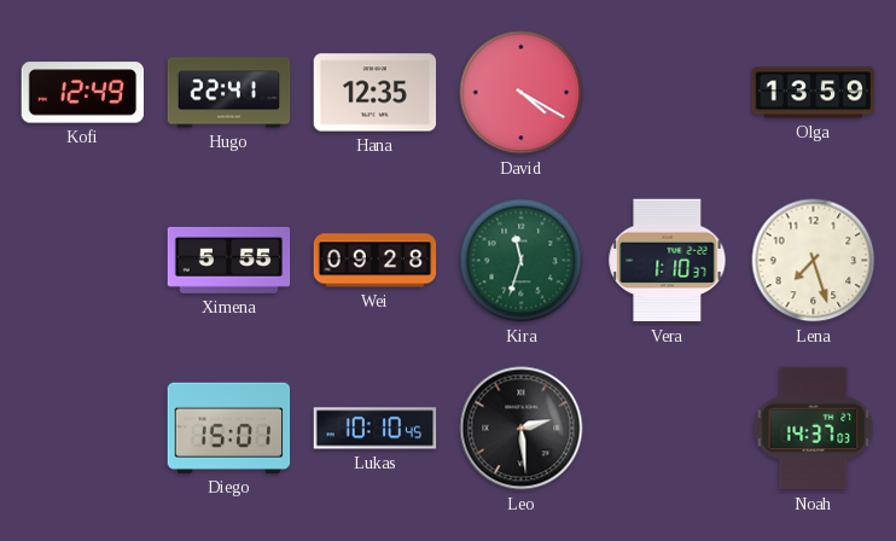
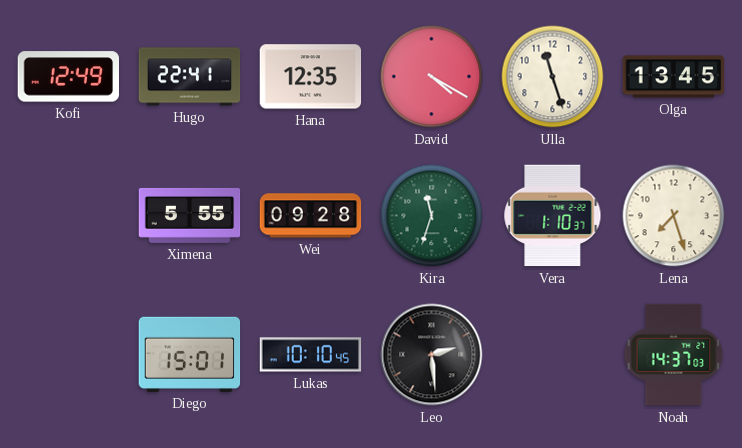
Ulla: none -> 11:27
Olga: 13:59 -> 13:45
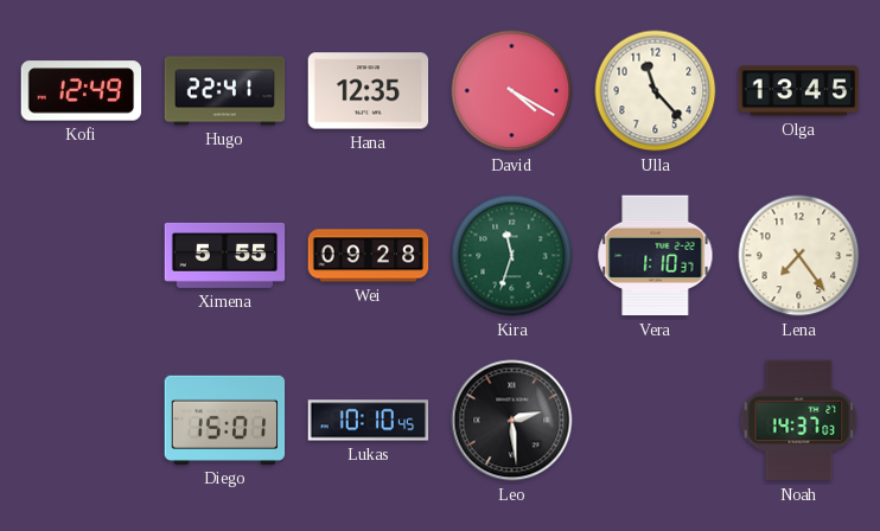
Ulla: 11:27 -> 11:23
Lena: 7:27 -> 7:24
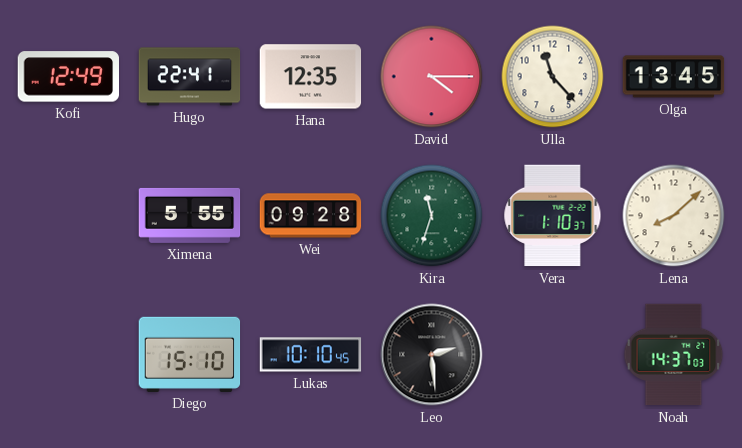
David: 4:20 -> 4:15
Lena: 7:24 -> 8:08
Diego: 15:01 -> 15:10
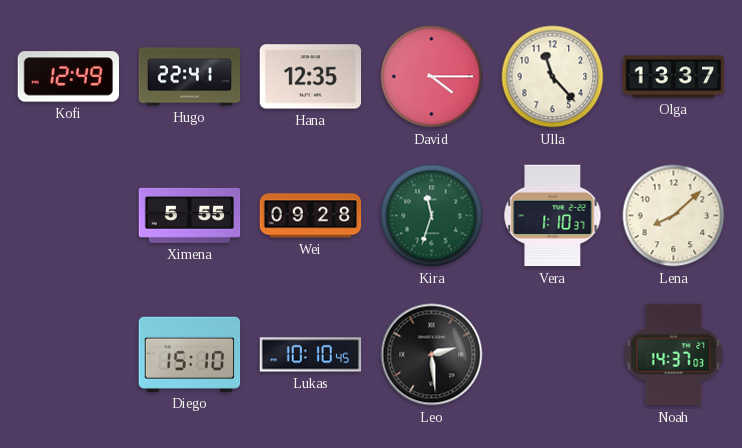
Olga: 13:45 -> 13:37
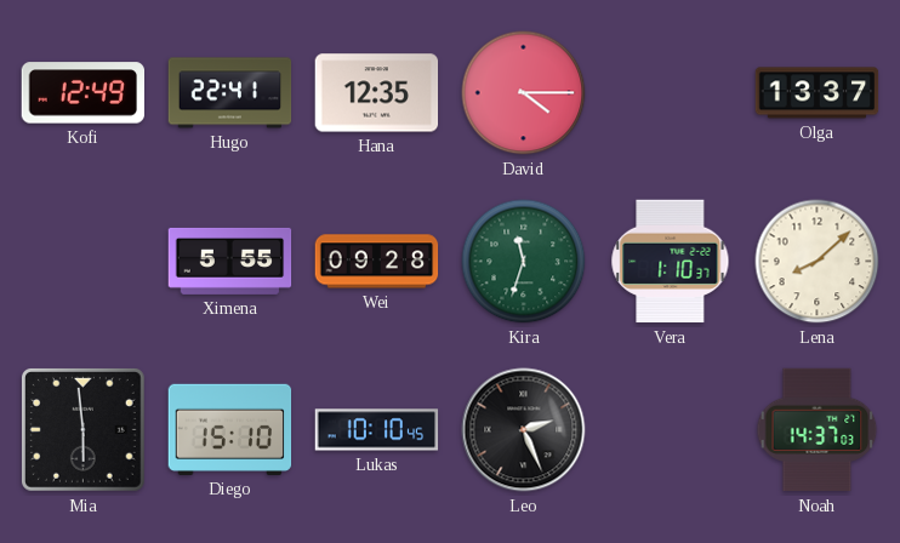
Ulla: 11:23 -> none
Mia: none -> 5:59
Leo: 2:29 -> 2:26
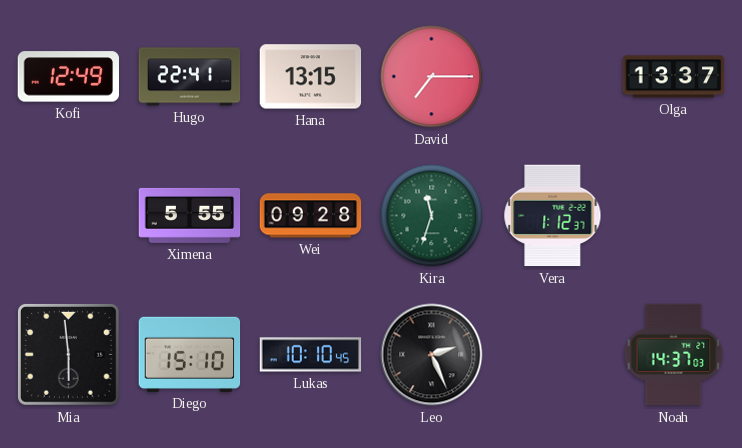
Hana: 12:35 -> 13:15
David: 4:15 -> 7:15
Vera: 1:10 -> 1:12
Lena: 8:08 -> none
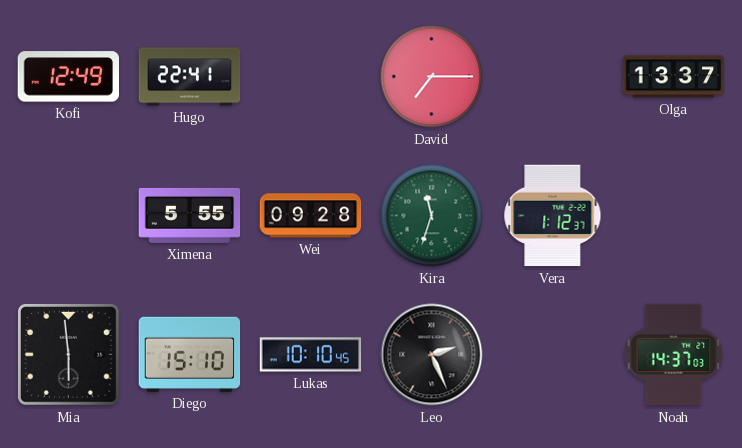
Hana: 13:15 -> none
